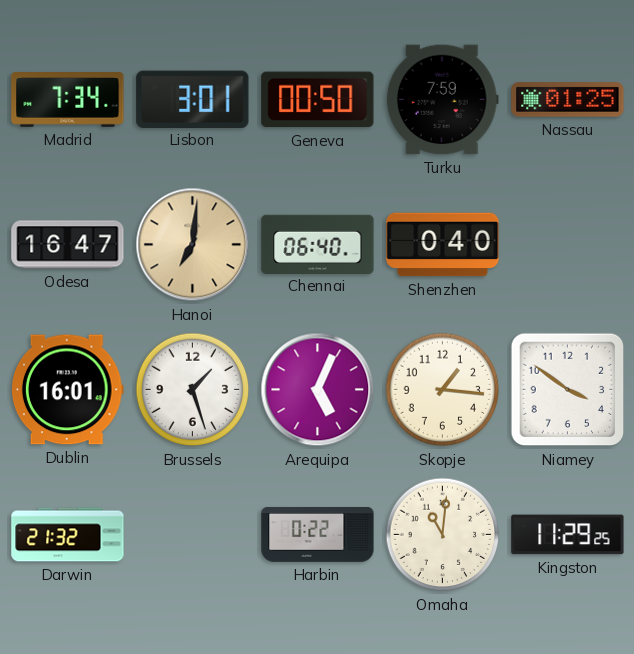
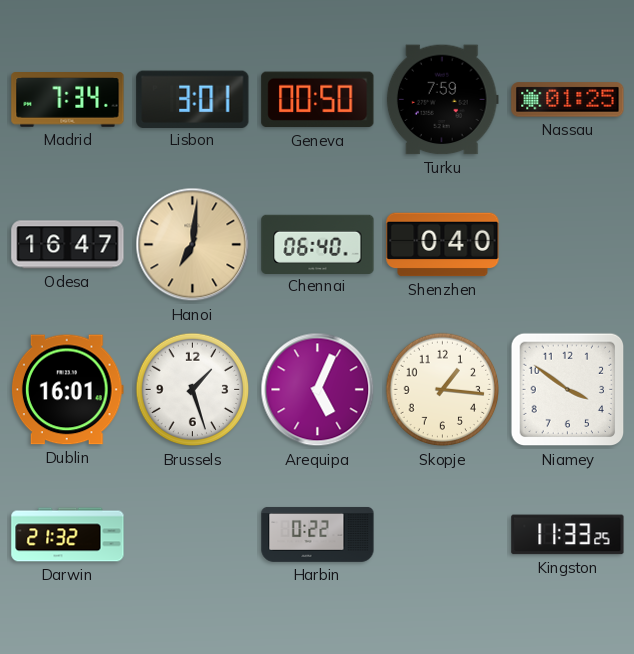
Omaha: 11:01 -> none
Kingston: 11:29 -> 11:33
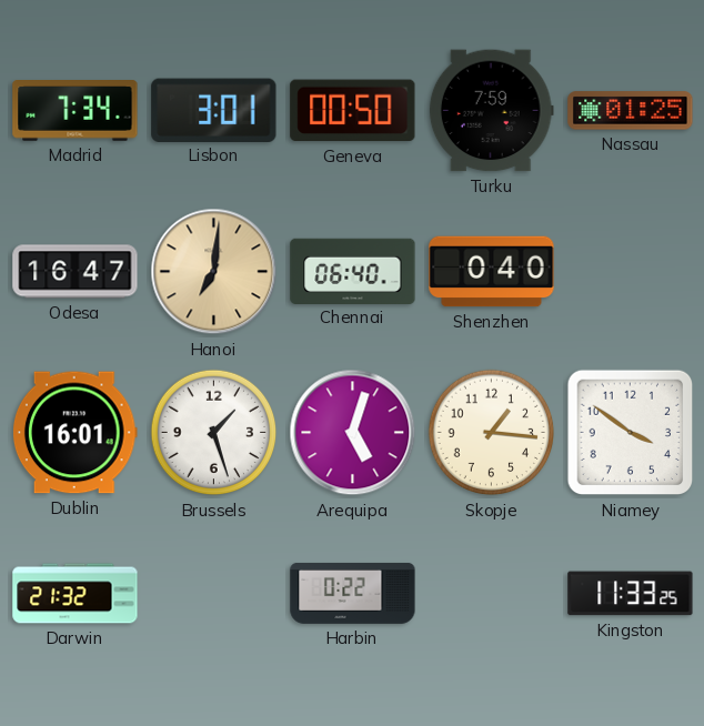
Arequipa: 5:04 -> 5:03
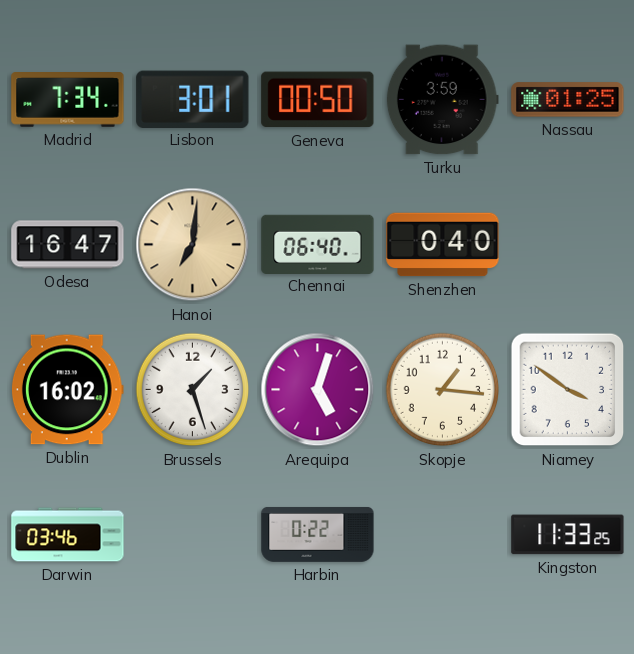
Turku: 7:59 -> 3:59
Dublin: 16:01 -> 16:02
Darwin: 21:32 -> 03:46
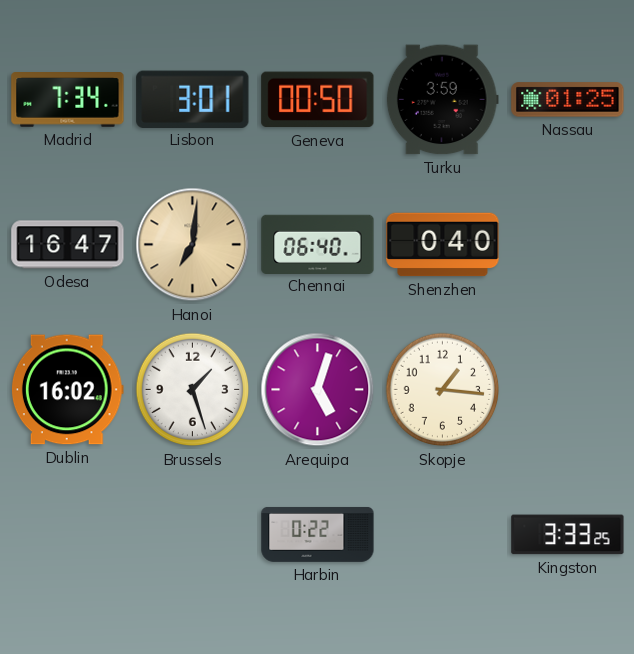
Niamey: 3:51 -> none
Darwin: 03:46 -> none
Kingston: 11:33 -> 3:33
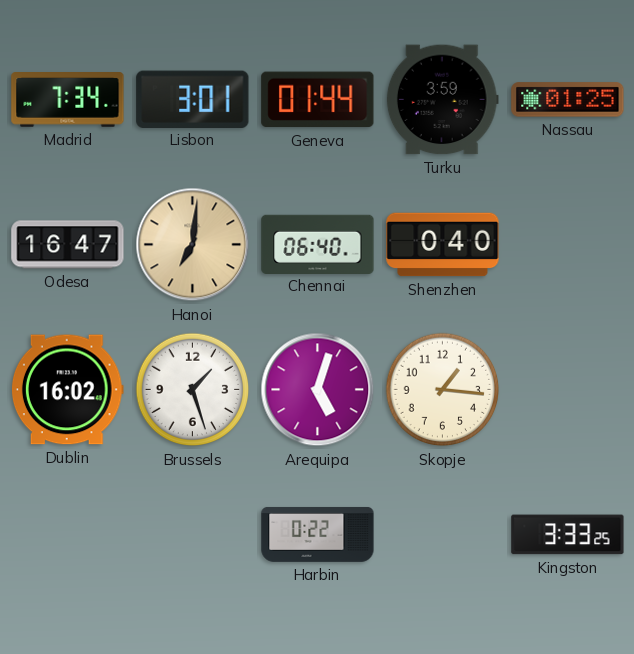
Geneva: 00:50 -> 01:44
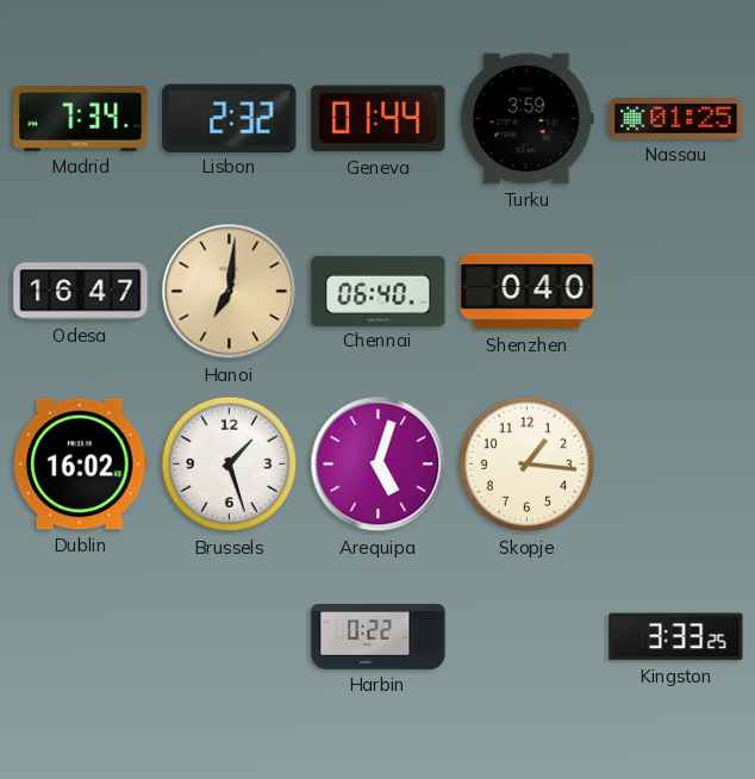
Lisbon: 3:01 -> 2:32
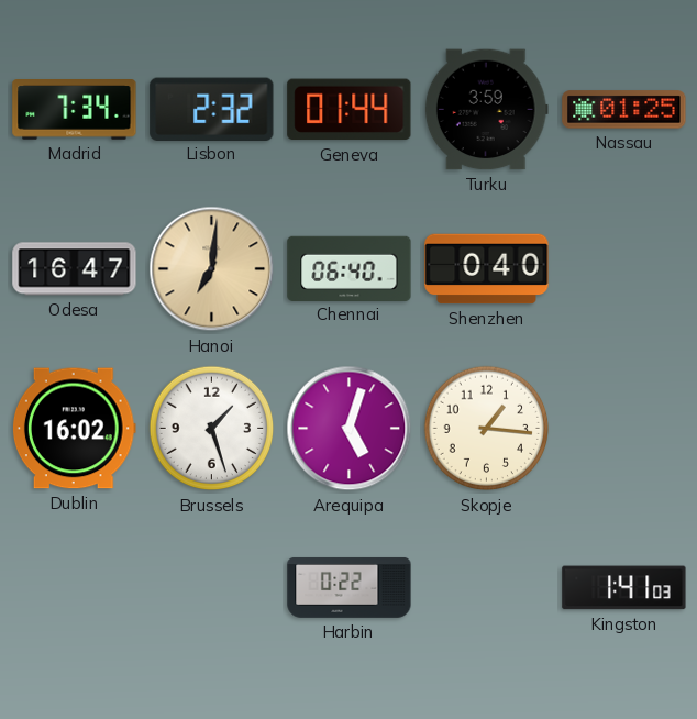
Kingston: 3:33 -> 1:41
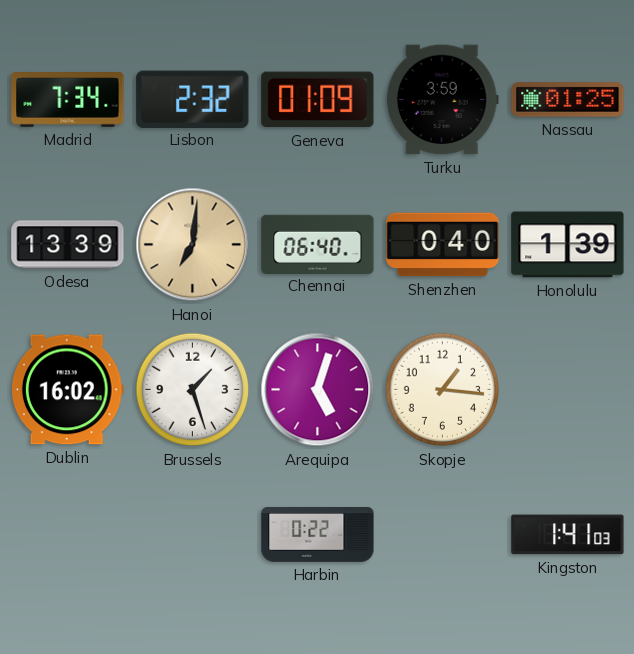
Geneva: 01:44 -> 01:09
Odesa: 16:47 -> 13:39
Honolulu: none -> 1:39
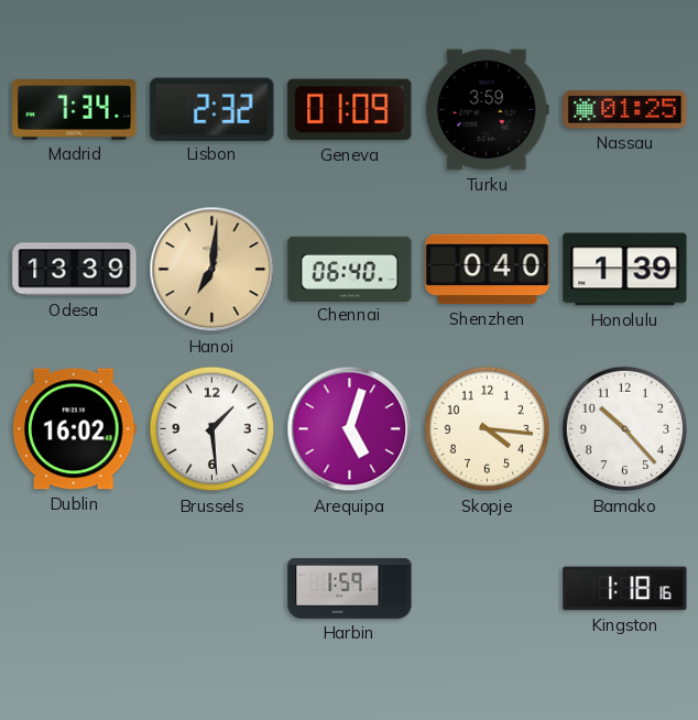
Brussels: 1:27 -> 1:29
Skopje: 1:16 -> 4:16
Bamako: none -> 10:23
Harbin: 0:22 -> 1:59
Kingston: 1:41 -> 1:18
